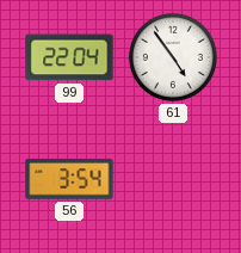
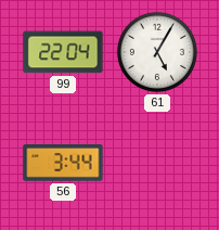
61: 4:54 -> 5:05
56: 3:54 -> 3:44
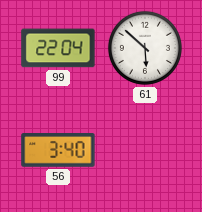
61: 5:05 -> 5:52
56: 3:44 -> 3:40
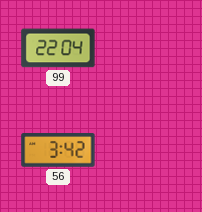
61: 5:52 -> none
56: 3:40 -> 3:42
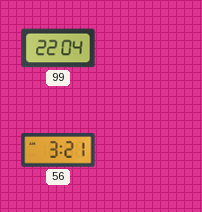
56: 3:42 -> 3:21
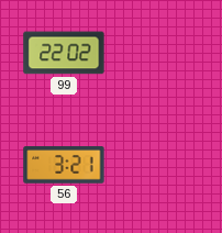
99: 22:04 -> 22:02
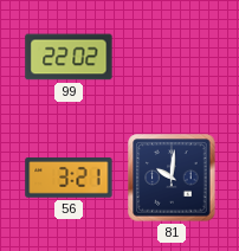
81: none -> 10:01
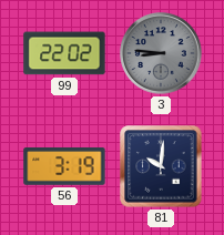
3: none -> 8:46
56: 3:21 -> 3:19
